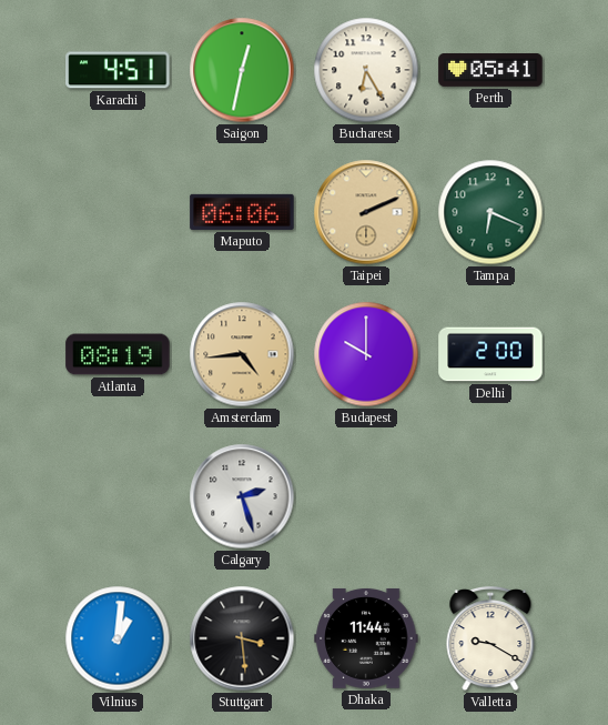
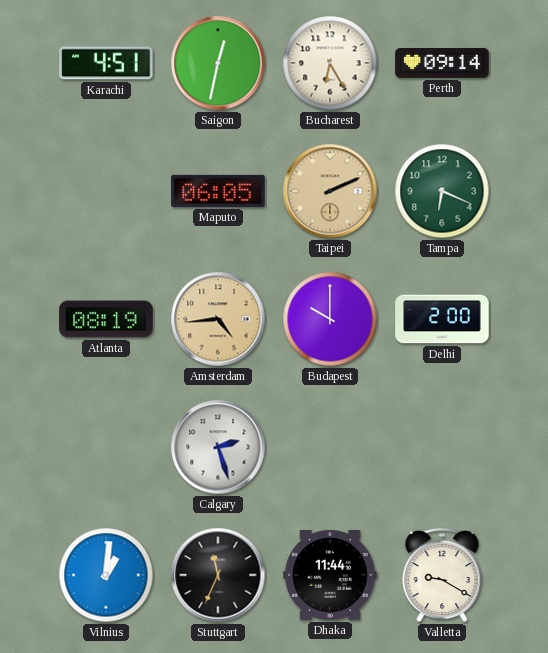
Perth: 05:41 -> 09:14
Maputo: 06:06 -> 06:05
Stuttgart: 3:29 -> 11:34
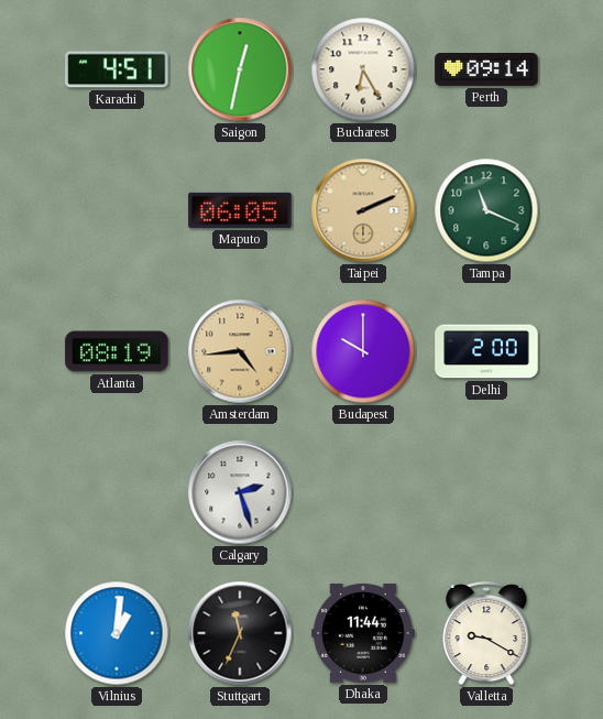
Tampa: 6:19 -> 11:19
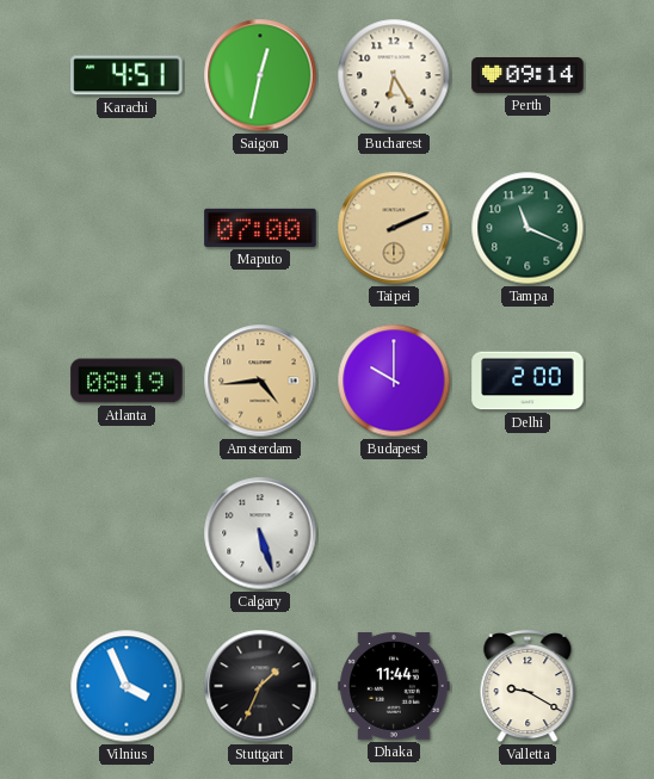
Maputo: 06:05 -> 07:00
Calgary: 2:27 -> 5:27
Vilnius: 1:01 -> 3:56
Stuttgart: 11:34 -> 1:34
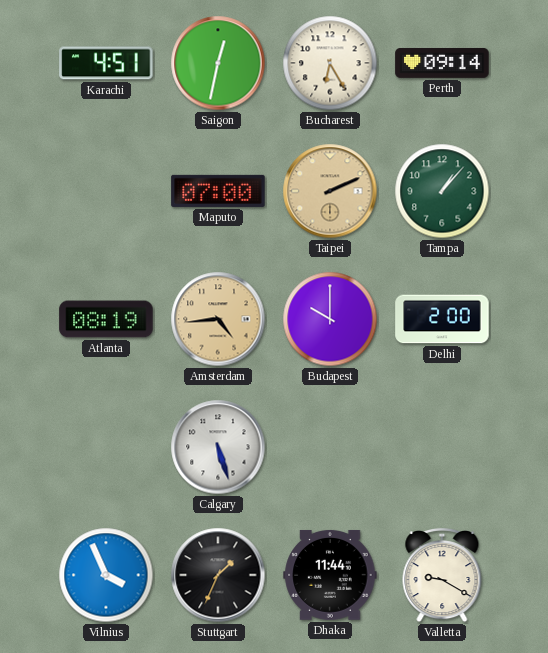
Tampa: 11:19 -> 1:07
